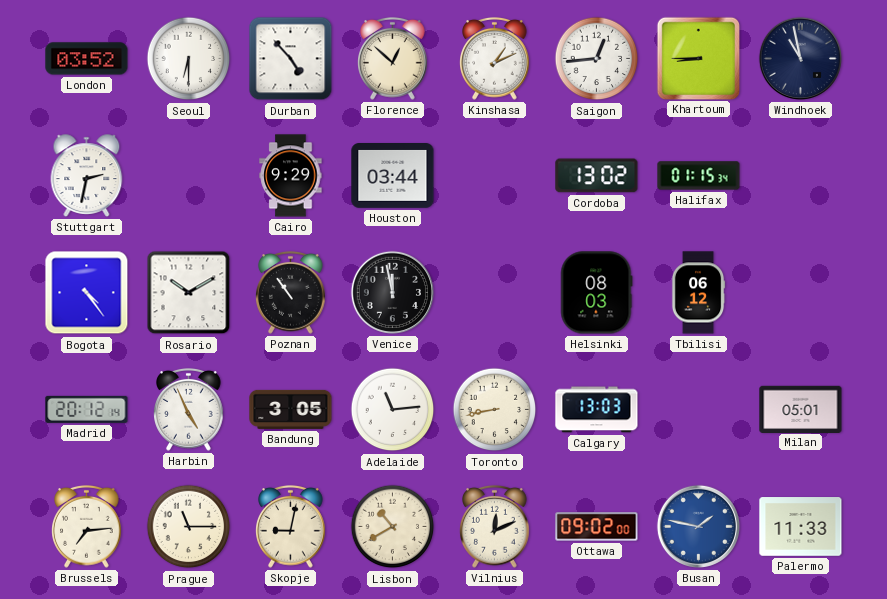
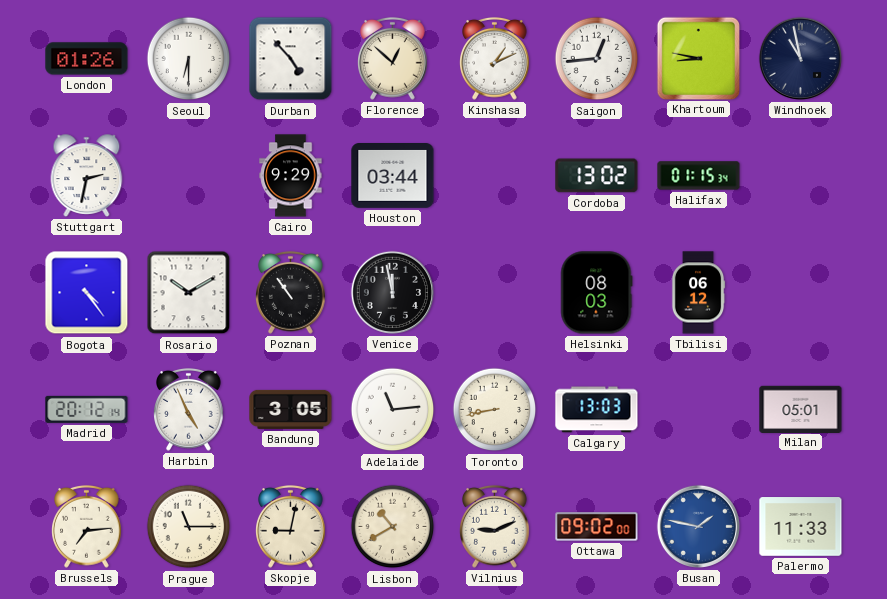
London: 03:52 -> 01:26
Khartoum: 8:45 -> 8:47
Vilnius: 12:11 -> 9:11
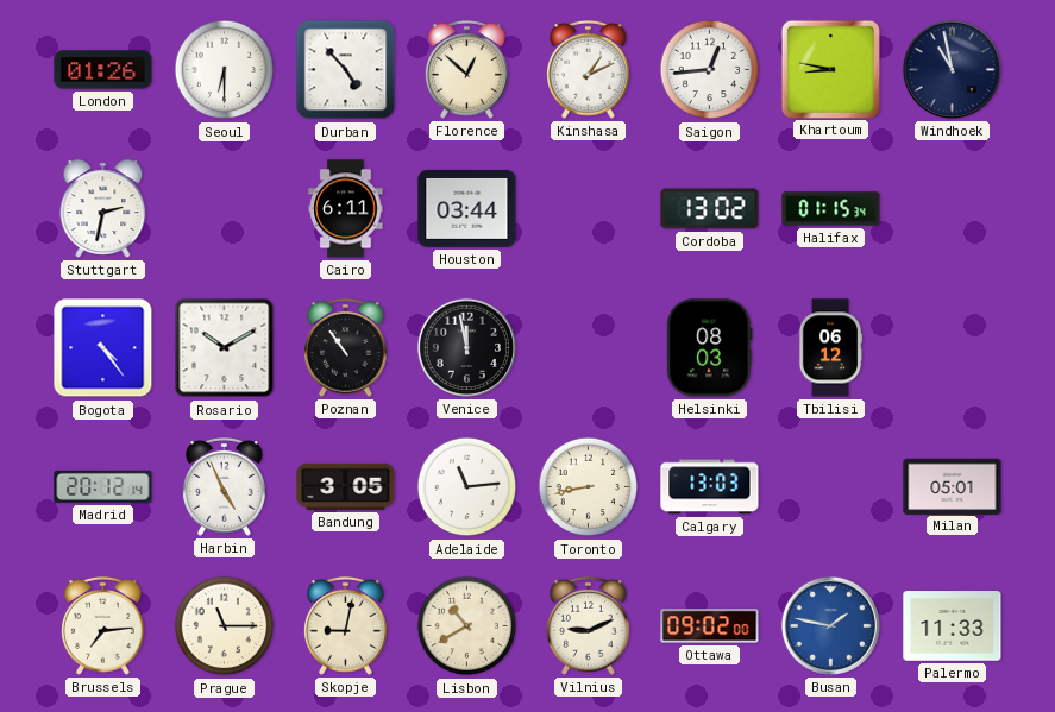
Cairo: 9:29 -> 6:11
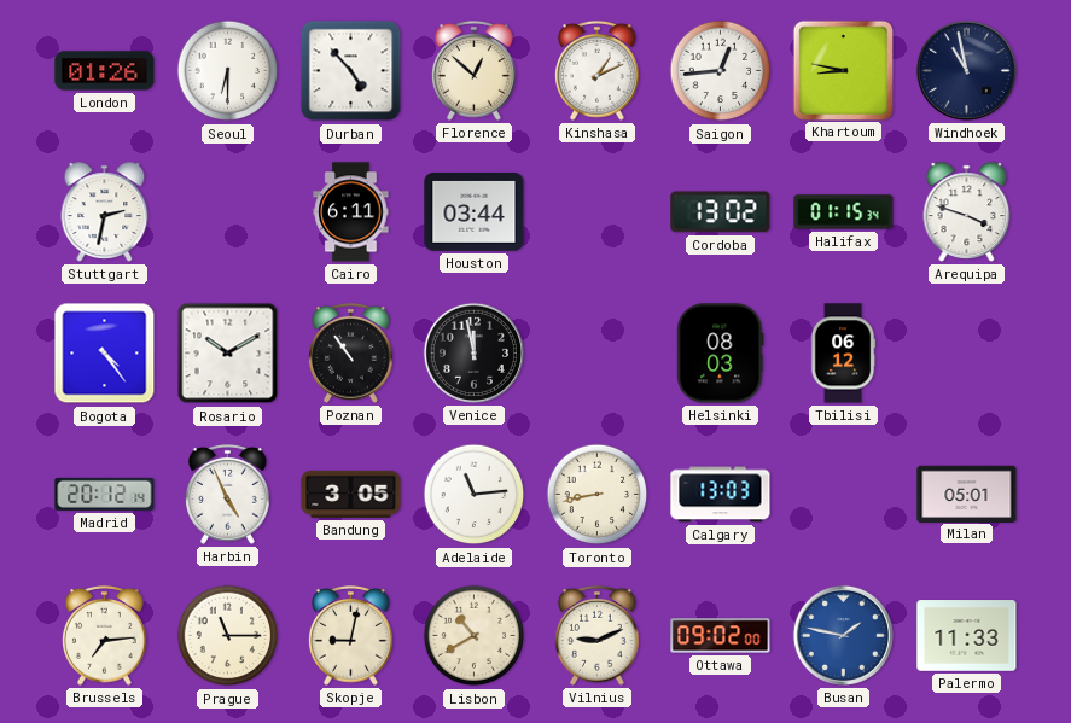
Arequipa: none -> 3:48
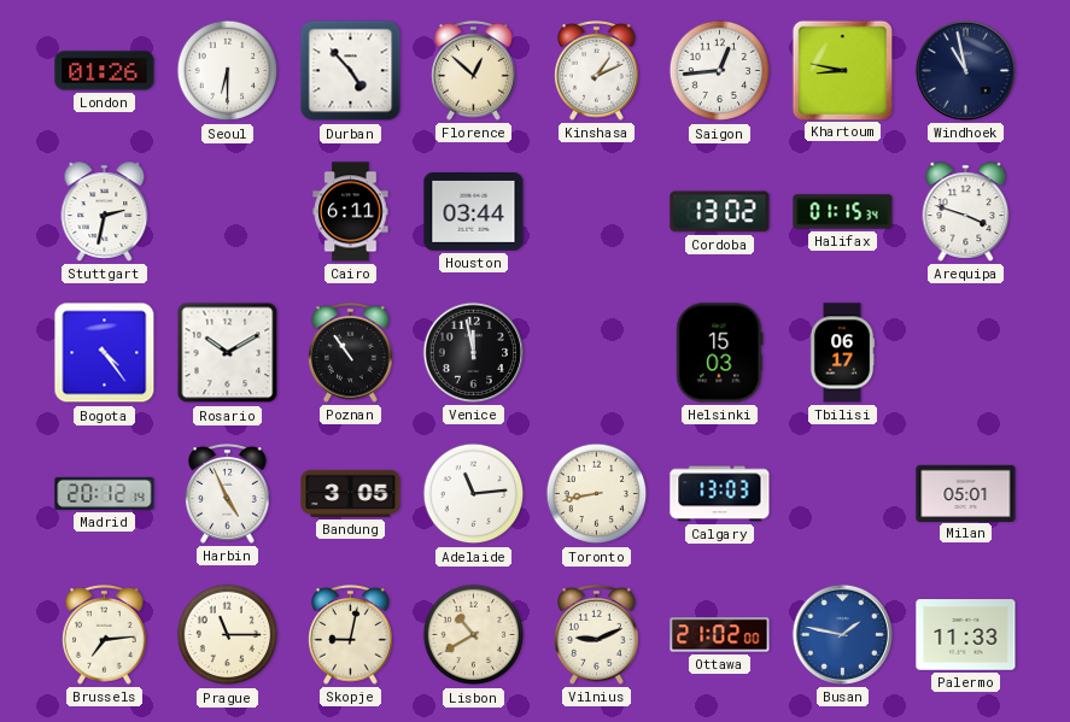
Helsinki: 08:03 -> 15:03
Tbilisi: 06:12 -> 06:17
Ottawa: 09:02 -> 21:02
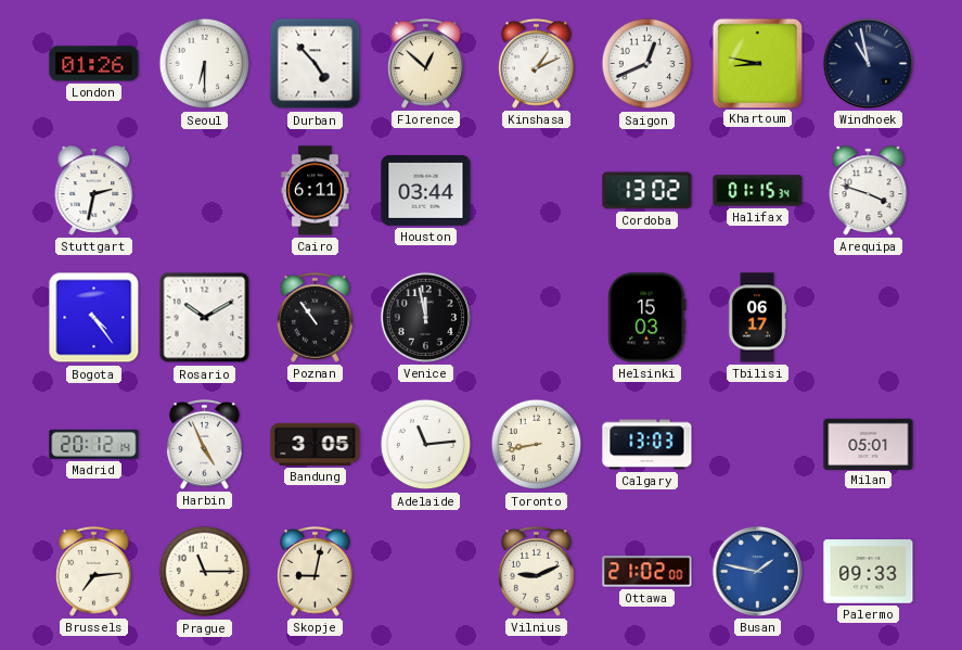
Saigon: 12:44 -> 12:41
Lisbon: 10:40 -> none
Palermo: 11:33 -> 09:33
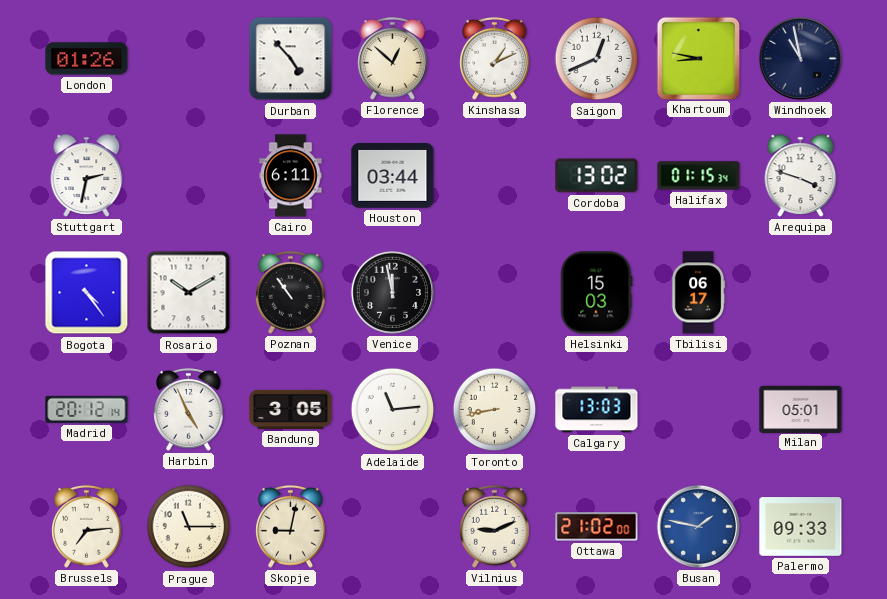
Seoul: 6:30 -> none
